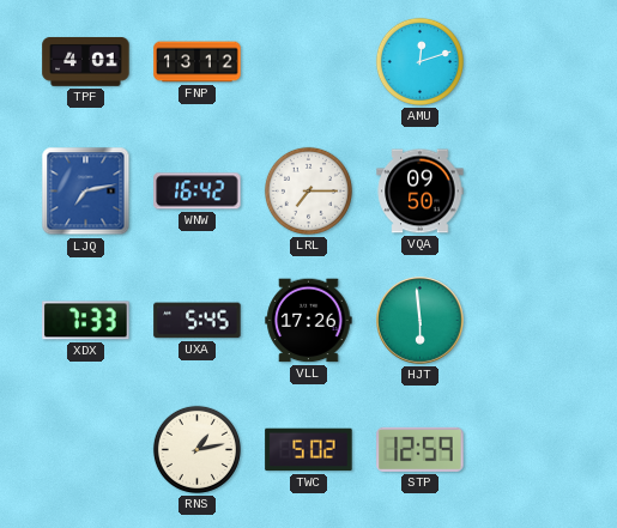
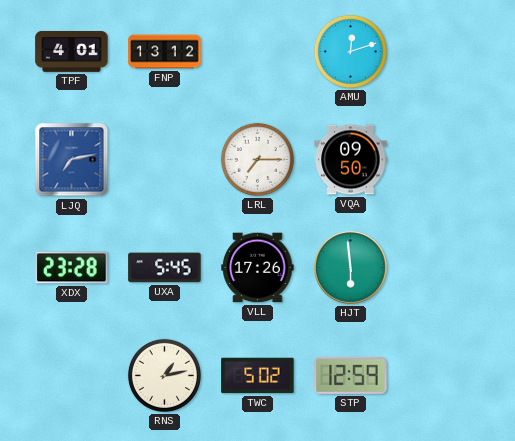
WNW: 16:42 -> none
XDX: 7:33 -> 23:28
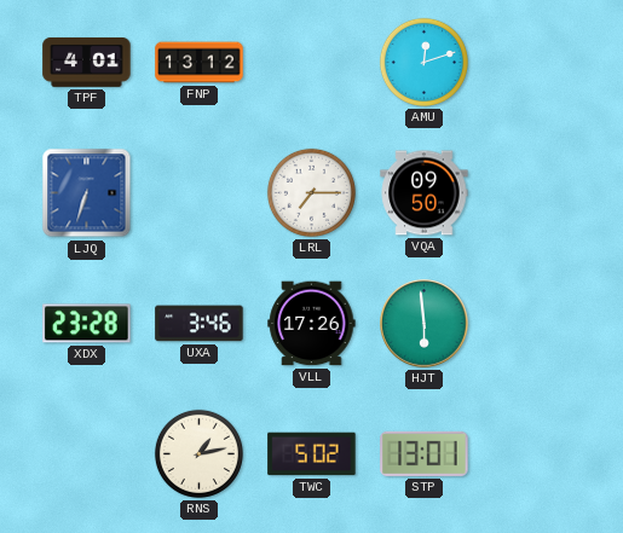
LJQ: 7:13 -> 6:33
UXA: 5:45 -> 3:46
STP: 12:59 -> 13:01
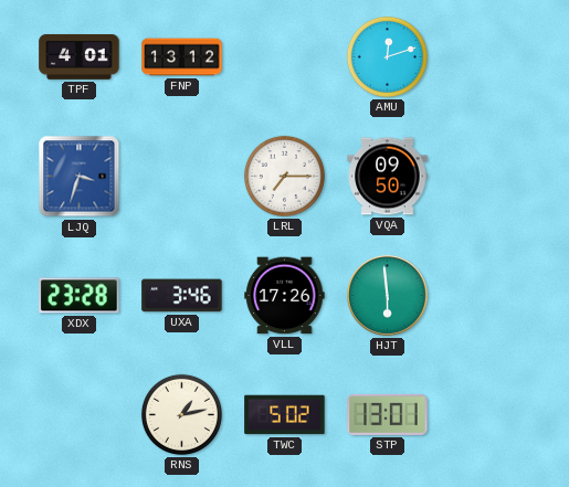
LJQ: 6:33 -> 3:33
